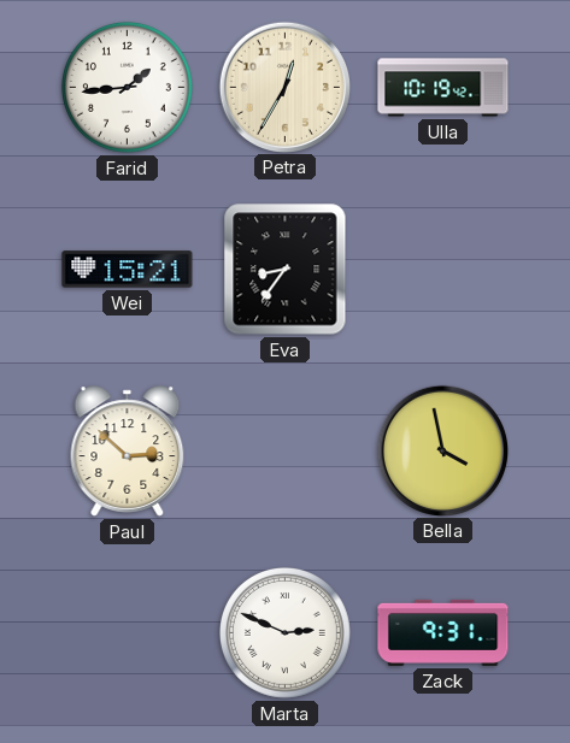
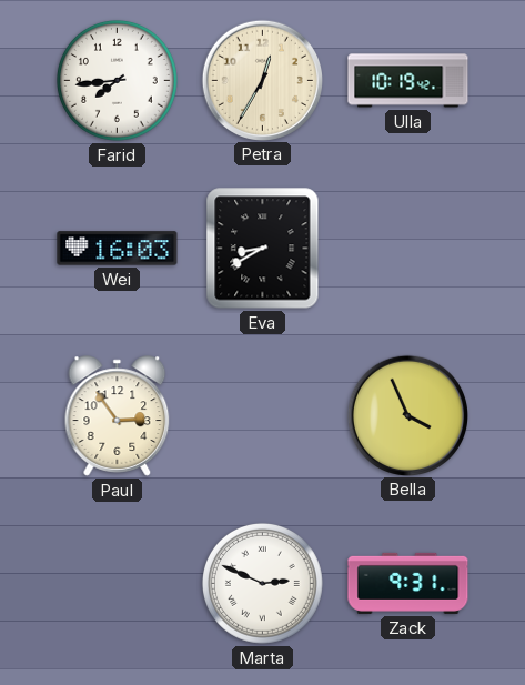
Farid: 1:44 -> 7:44
Wei: 15:21 -> 16:03
Eva: 8:36 -> 8:40
Paul: 2:52 -> 2:54
Bella: 3:58 -> 3:56
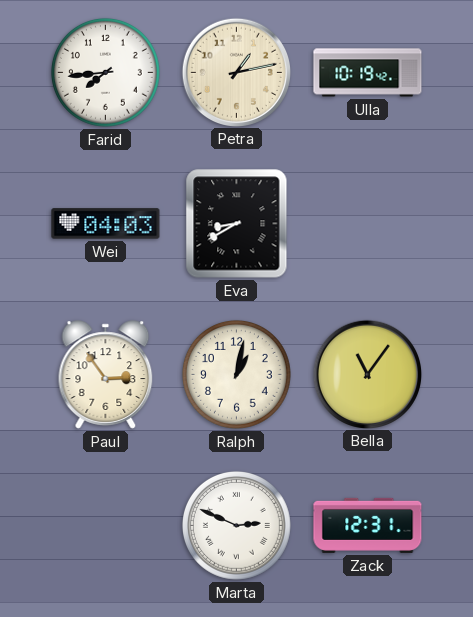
Petra: 12:35 -> 1:13
Wei: 16:03 -> 04:03
Ralph: none -> 1:02
Bella: 3:56 -> 11:06
Zack: 9:31 -> 12:31
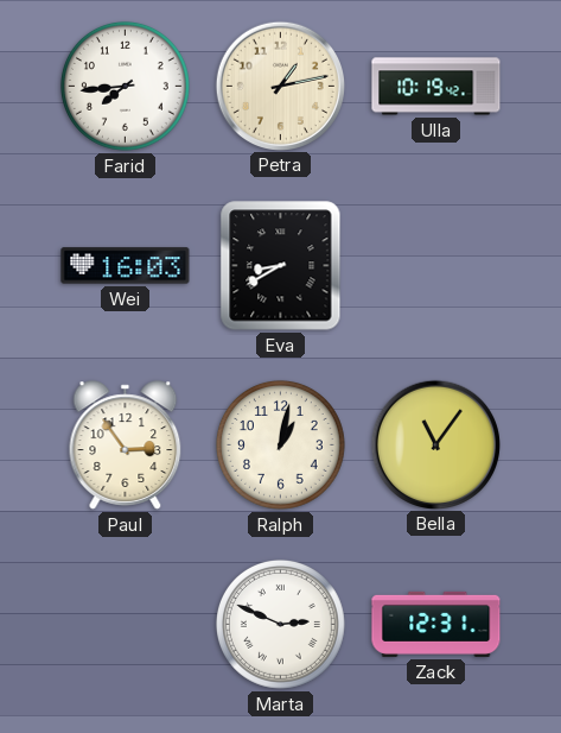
Wei: 04:03 -> 16:03
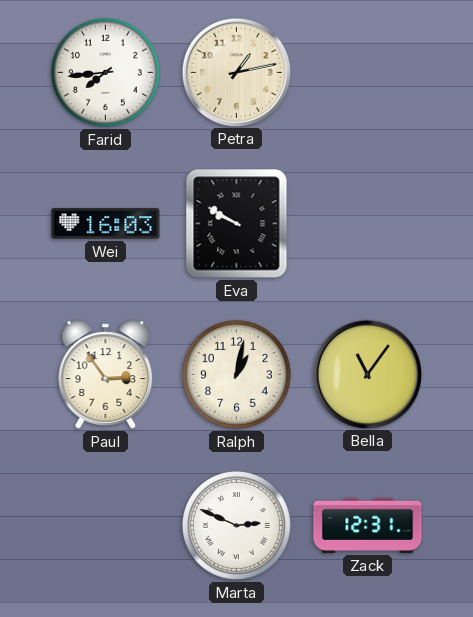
Ulla: 10:19 -> none
Eva: 8:40 -> 9:50
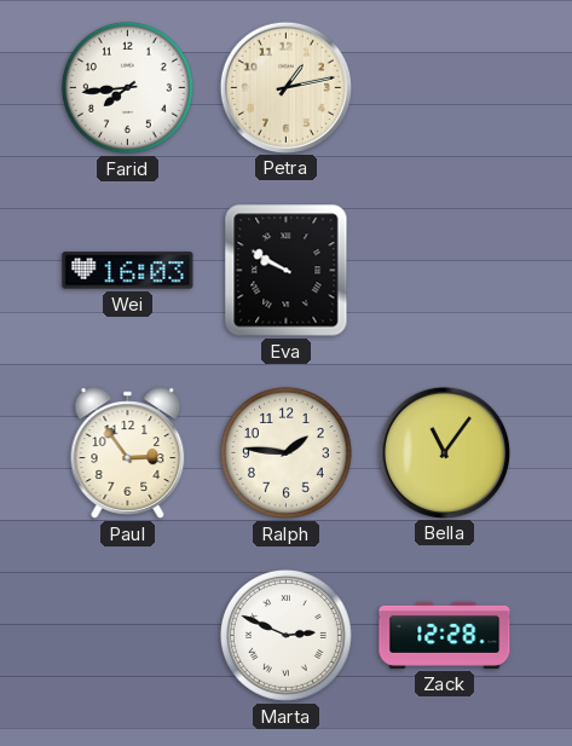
Ralph: 1:02 -> 1:46
Zack: 12:31 -> 12:28
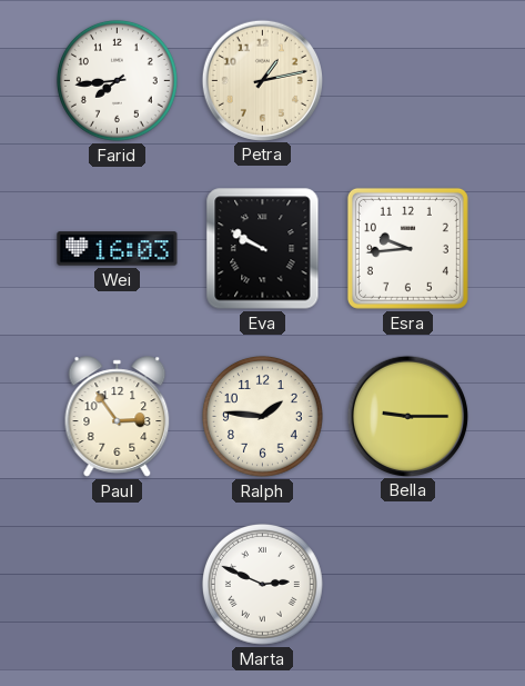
Esra: none -> 9:44
Bella: 11:06 -> 9:15
Zack: 12:28 -> none
